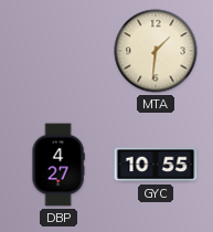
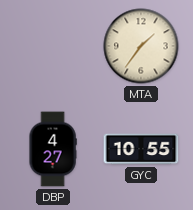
MTA: 1:31 -> 1:36
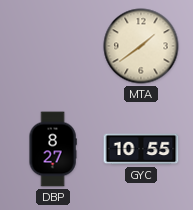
MTA: 1:36 -> 1:39
DBP: 4:27 -> 8:27
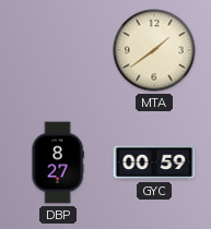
GYC: 10:55 -> 00:59
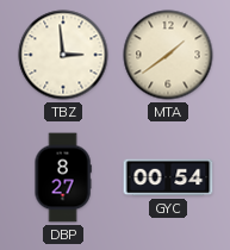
TBZ: none -> 2:59
GYC: 00:59 -> 00:54
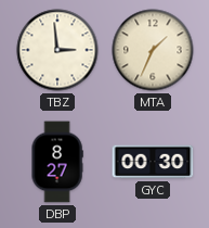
MTA: 1:39 -> 1:34
GYC: 00:54 -> 00:30
